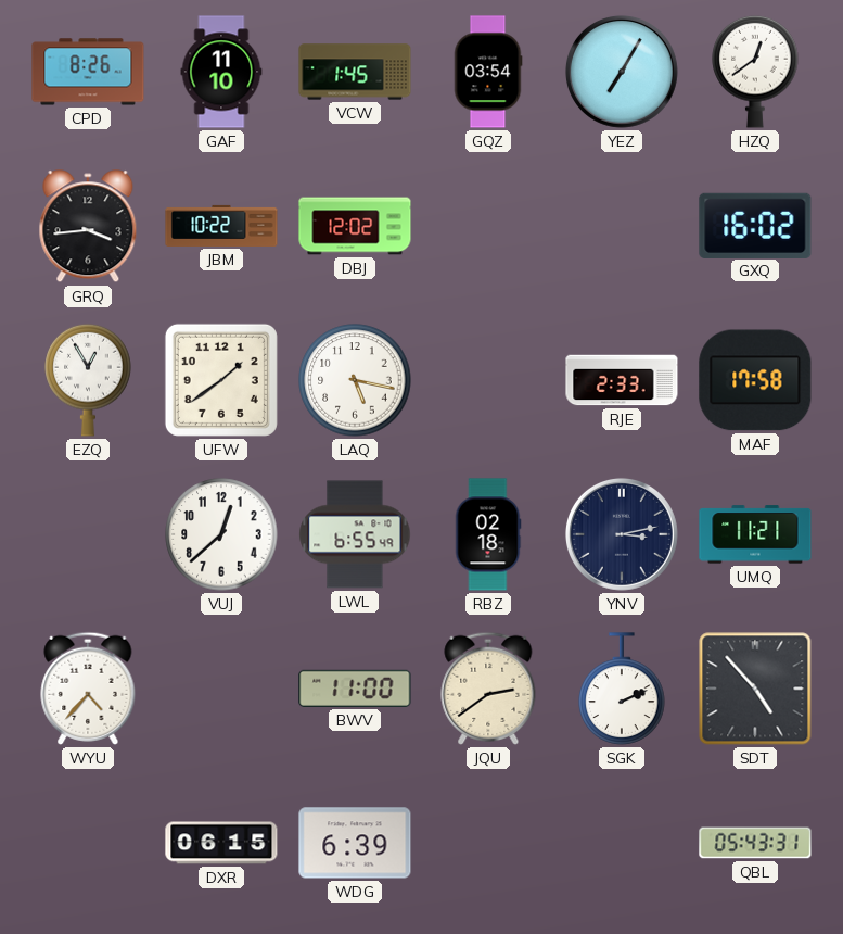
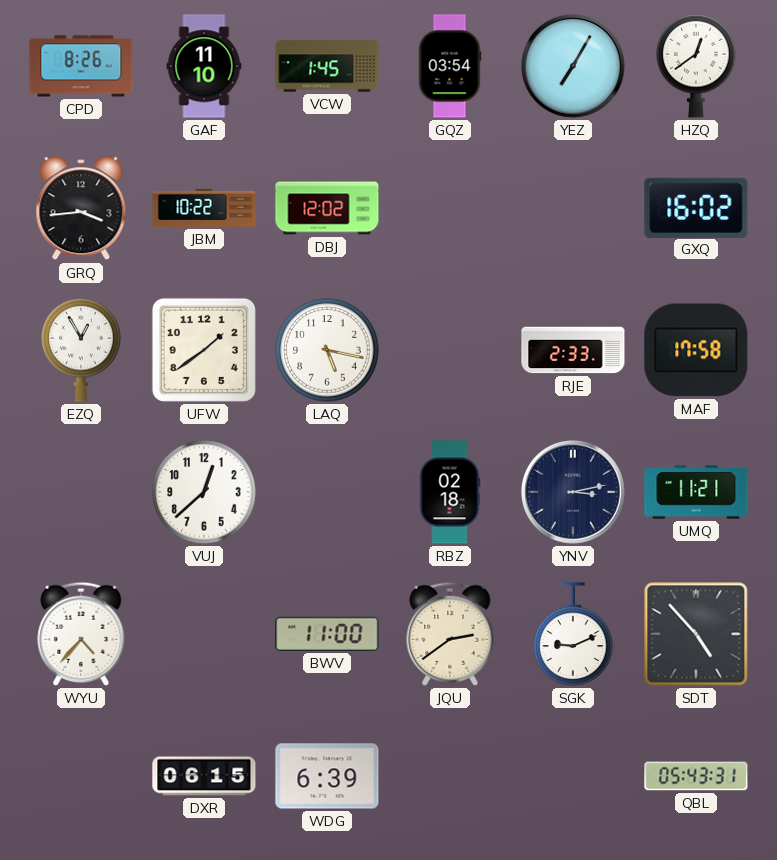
LWL: 6:55 -> none
SGK: 2:11 -> 9:11
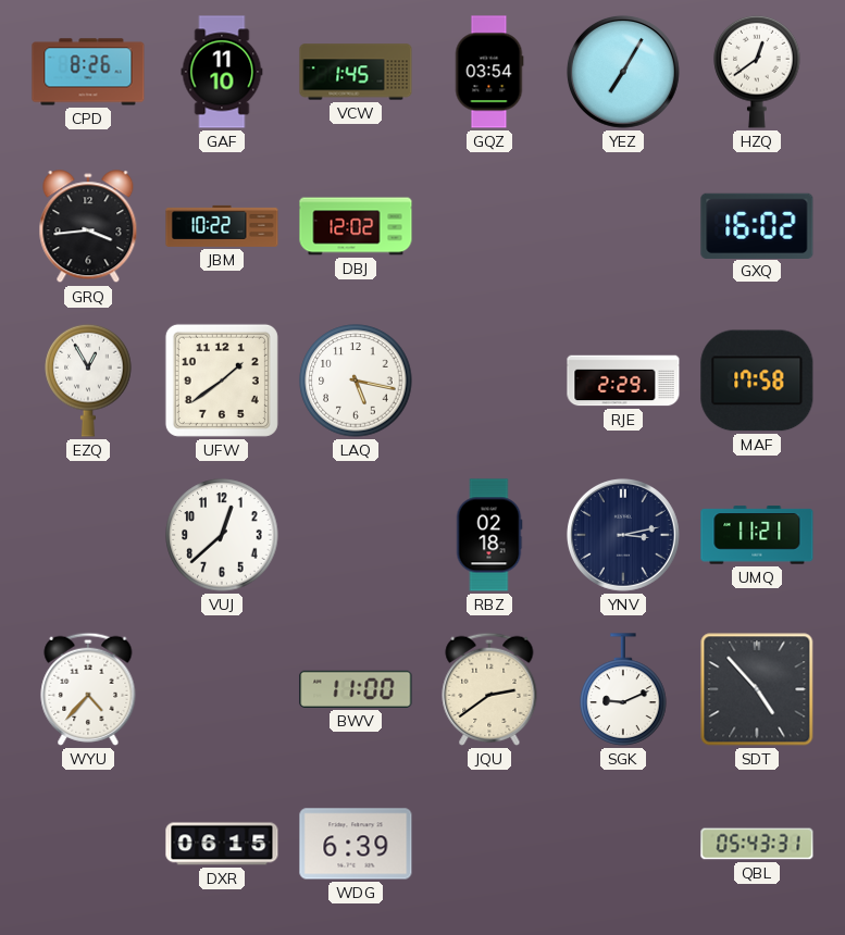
RJE: 2:33 -> 2:29
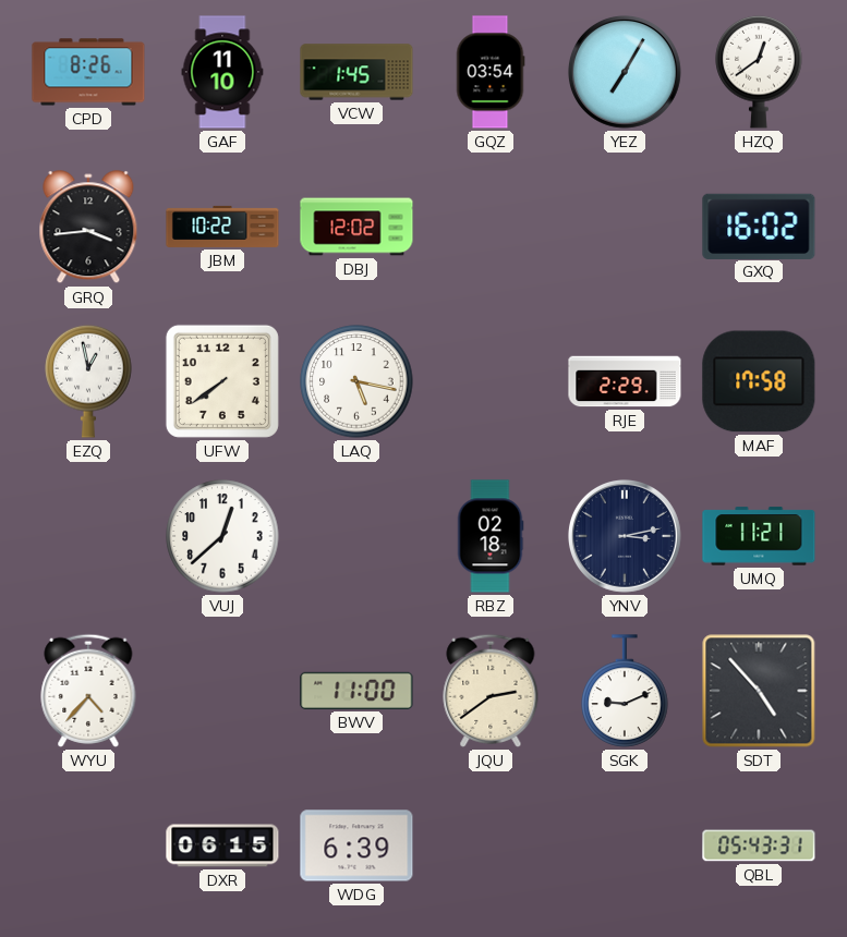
EZQ: 12:55 -> 12:58
UFW: 1:39 -> 7:39
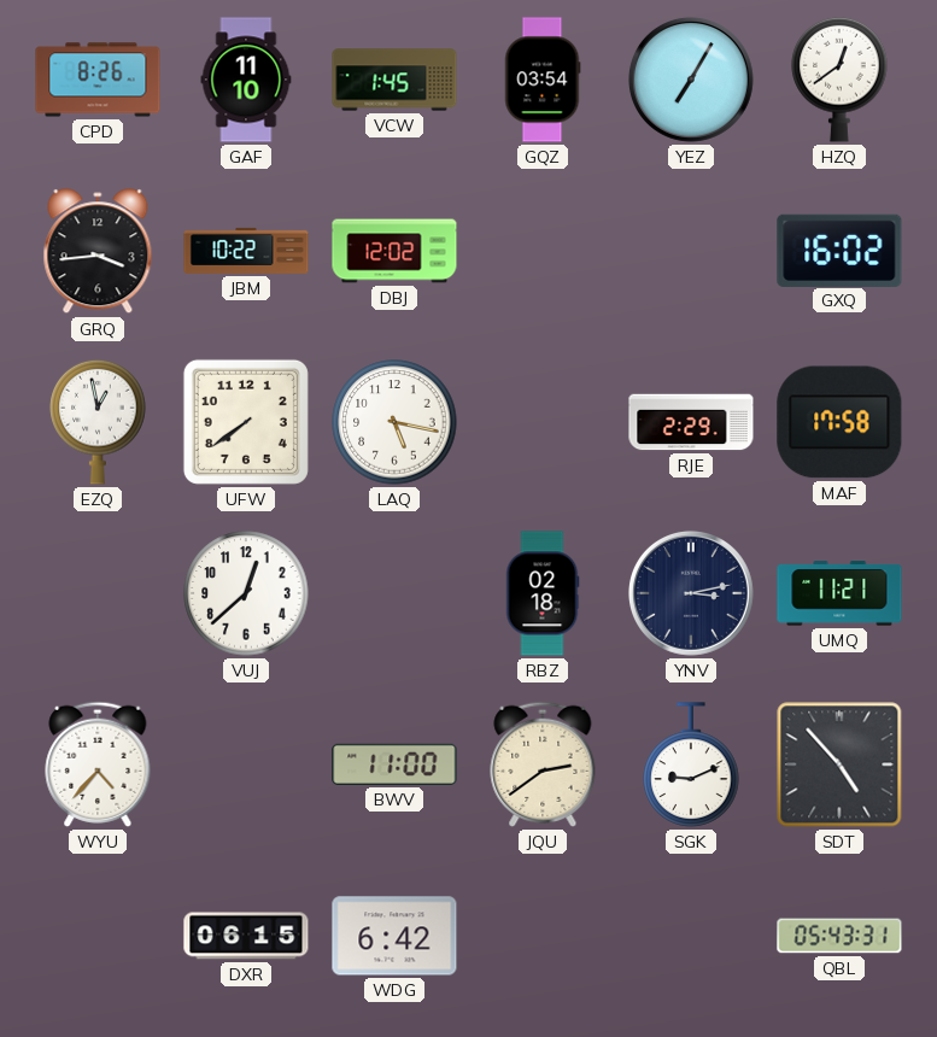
WDG: 6:39 -> 6:42
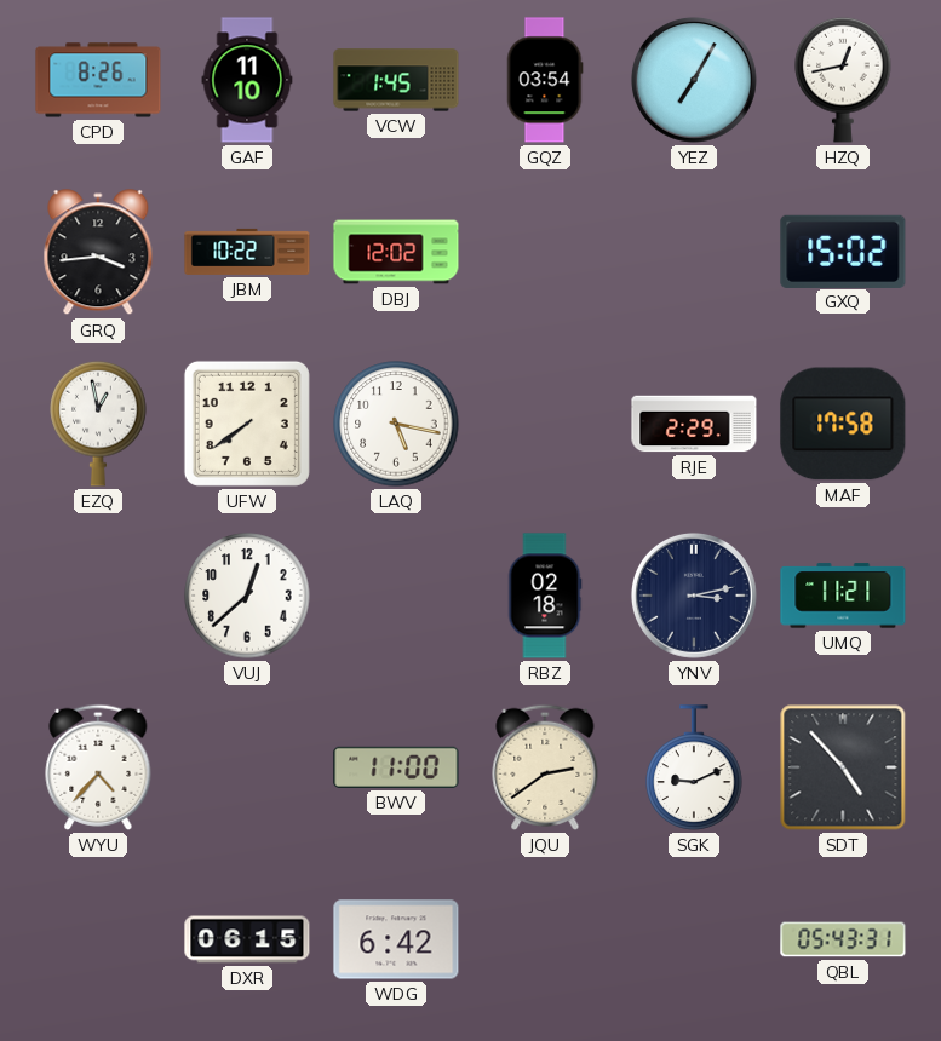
HZQ: 12:39 -> 12:43
GXQ: 16:02 -> 15:02
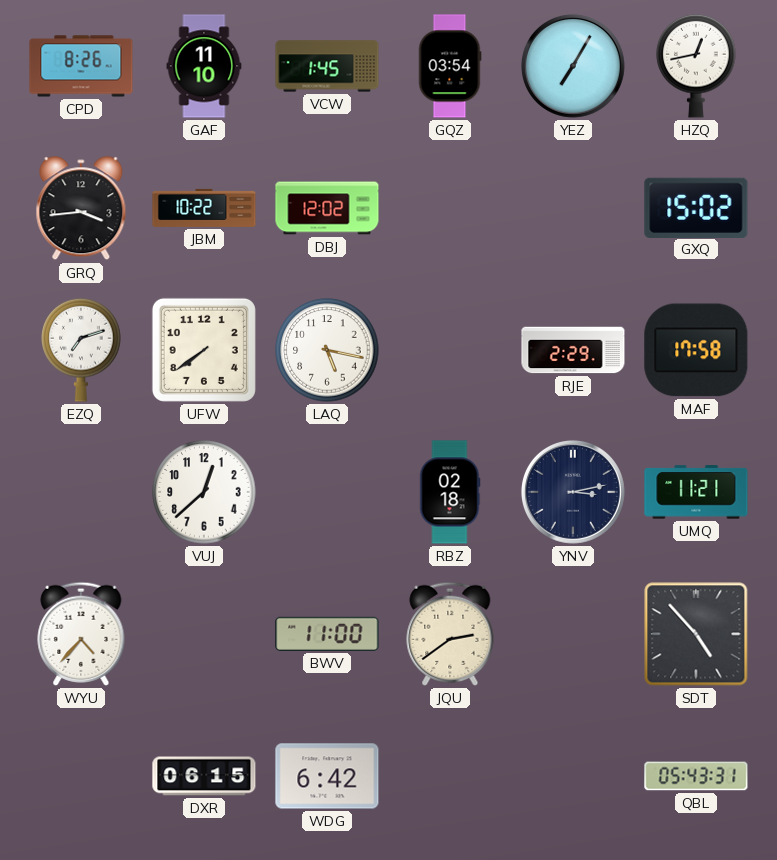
EZQ: 12:58 -> 7:12
SGK: 9:11 -> none
